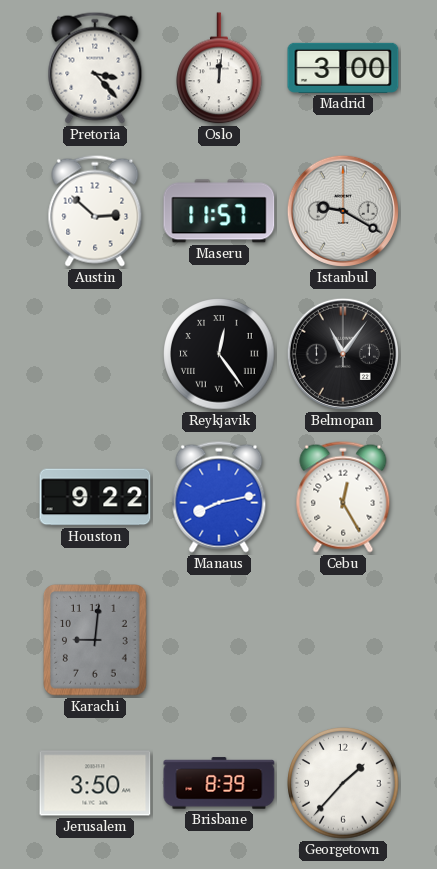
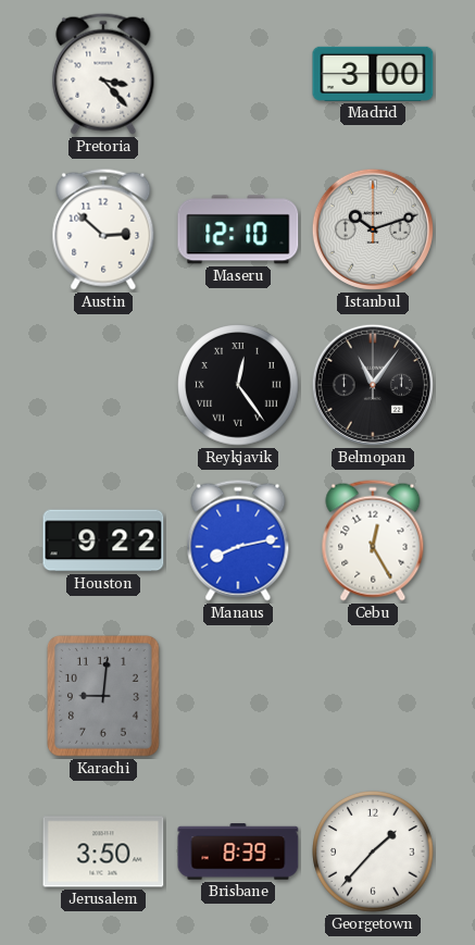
Oslo: 12:01 -> none
Maseru: 11:57 -> 12:10
Istanbul: 9:20 -> 10:12
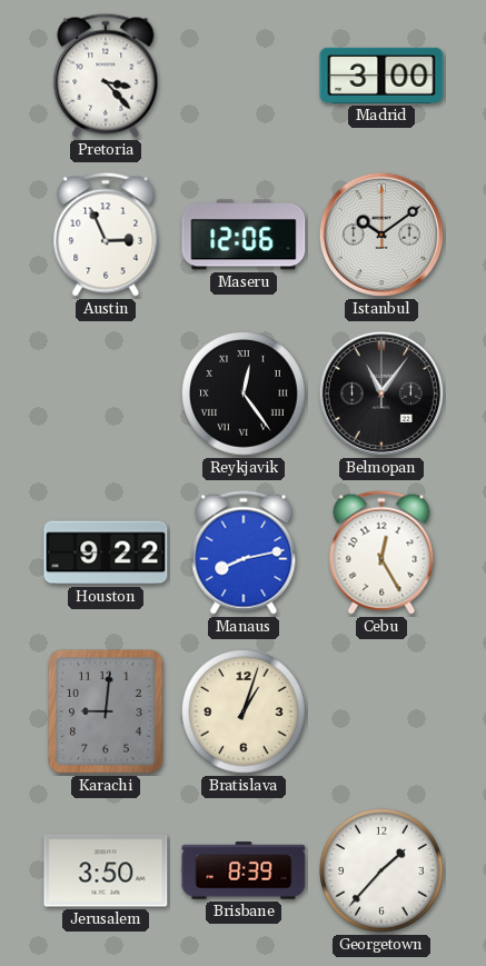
Austin: 2:52 -> 2:56
Maseru: 12:10 -> 12:06
Istanbul: 10:12 -> 10:09
Bratislava: none -> 1:03
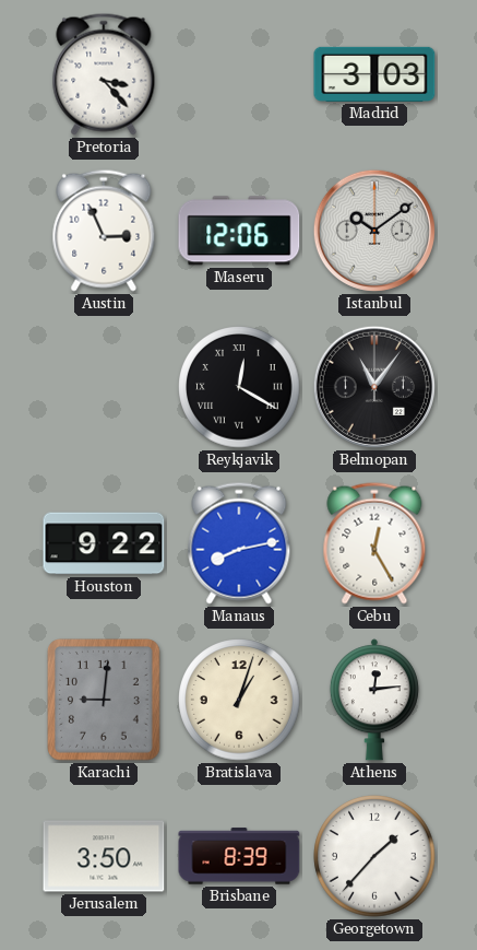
Madrid: 3:00 -> 3:03
Reykjavik: 12:24 -> 12:20
Athens: none -> 12:14
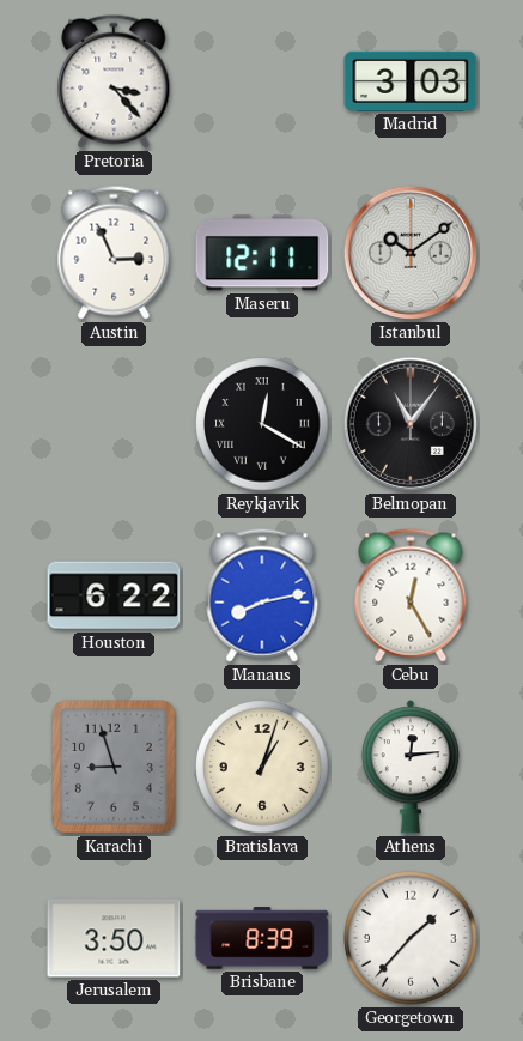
Maseru: 12:06 -> 12:11
Houston: 9:22 -> 6:22
Karachi: 9:01 -> 8:57
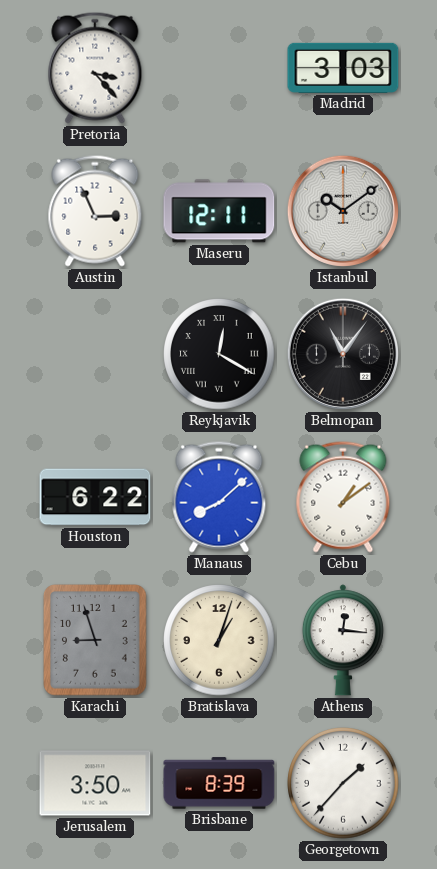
Manaus: 8:13 -> 8:08
Cebu: 12:25 -> 1:09
Athens: 12:14 -> 12:16
